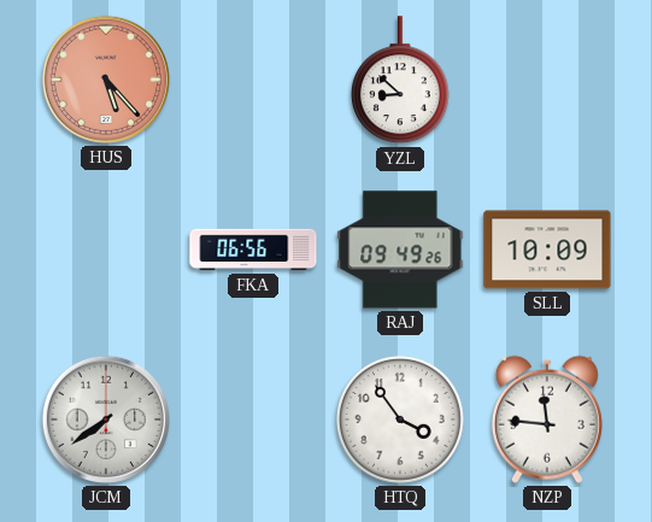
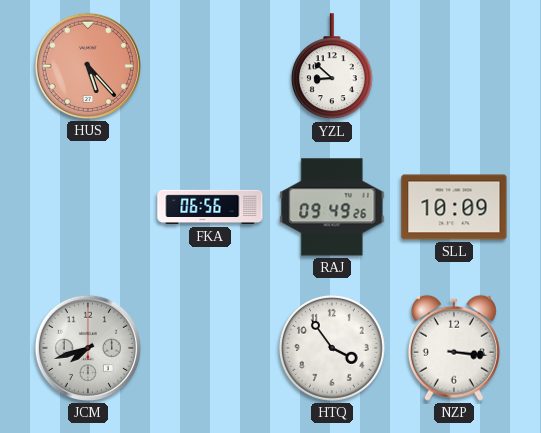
JCM: 7:39 -> 7:42
NZP: 11:46 -> 3:16
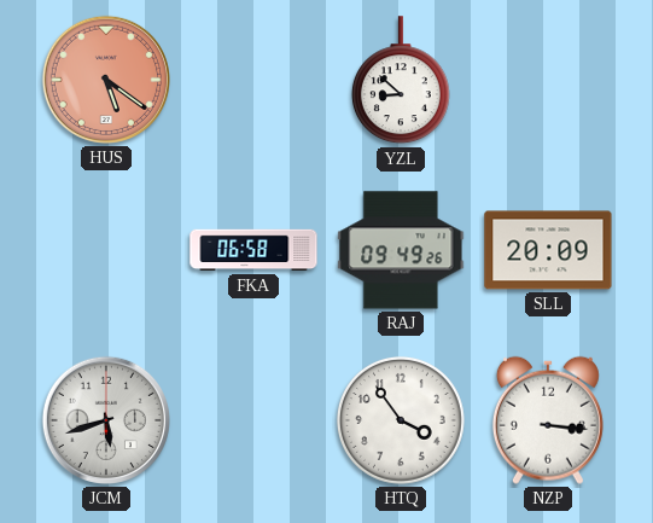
HUS: 5:23 -> 5:21
FKA: 06:56 -> 06:58
SLL: 10:09 -> 20:09
JCM: 7:42 -> 5:42
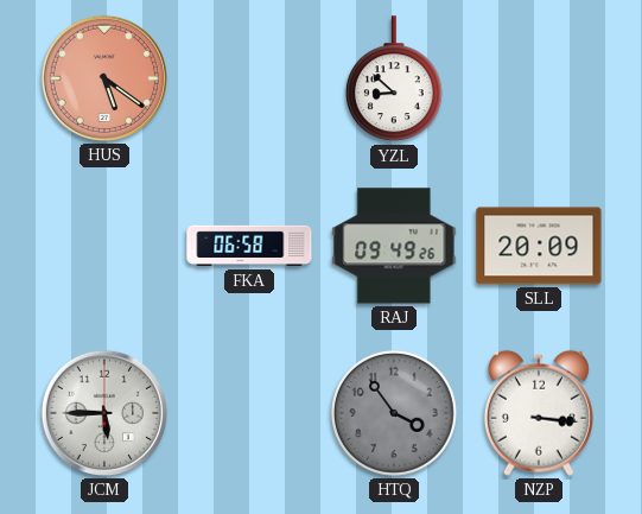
JCM: 5:42 -> 5:45
HTQ dial: white -> grey
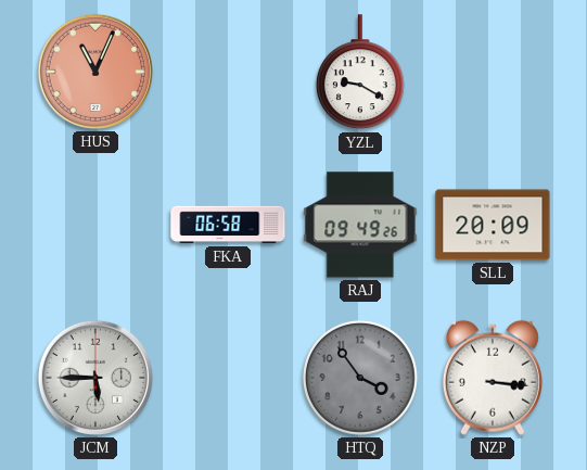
HUS: 5:21 -> 11:04
YZL: 8:52 -> 9:20
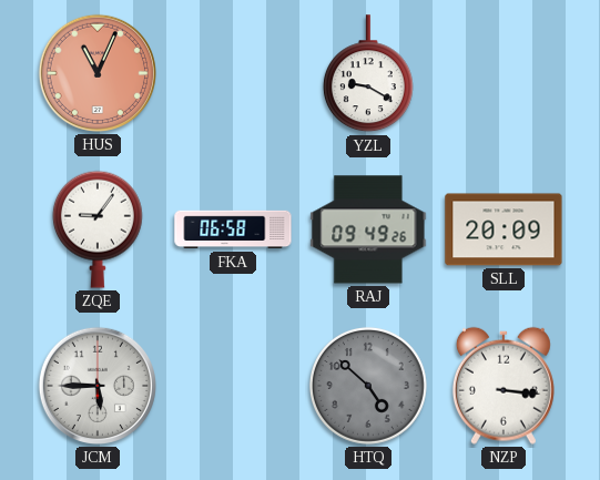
ZQE: none -> 9:06
HTQ: 3:54 -> 4:52
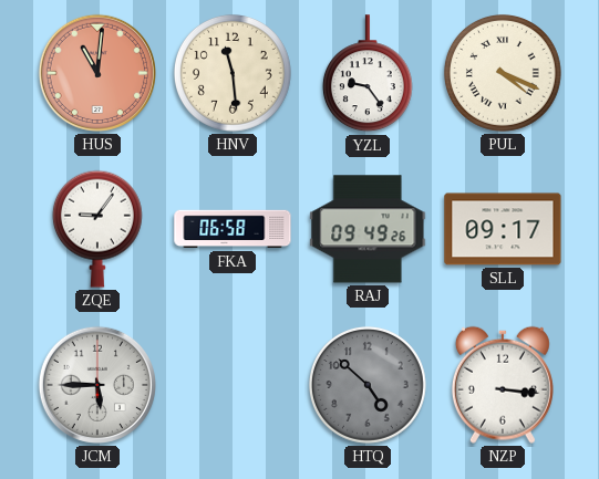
HUS: 11:04 -> 11:01
HNV: none -> 11:29
YZL: 9:20 -> 9:24
PUL: none -> 4:19
SLL: 20:09 -> 09:17
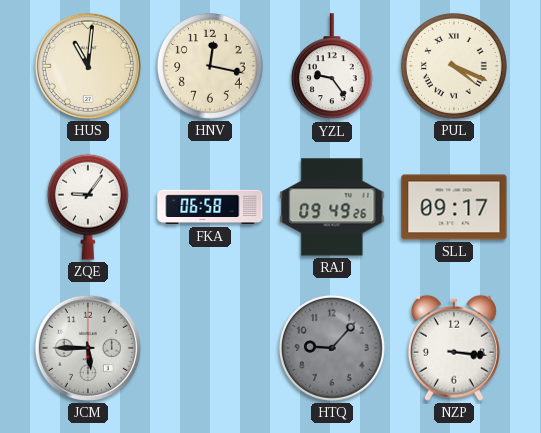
HUS dial: salmon -> cream
HNV: 11:29 -> 12:17
HTQ: 4:52 -> 9:07
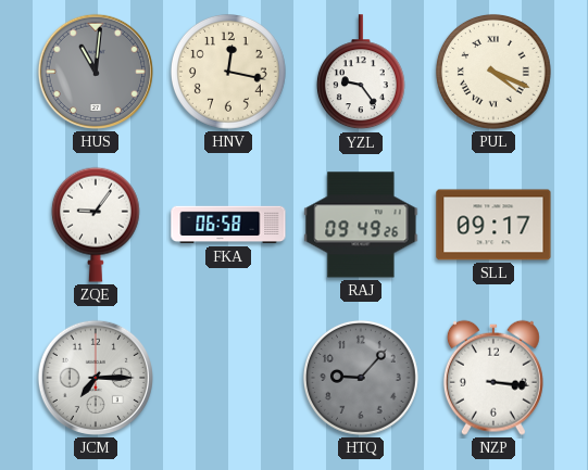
HUS dial: cream -> grey
JCM: 5:45 -> 7:15
